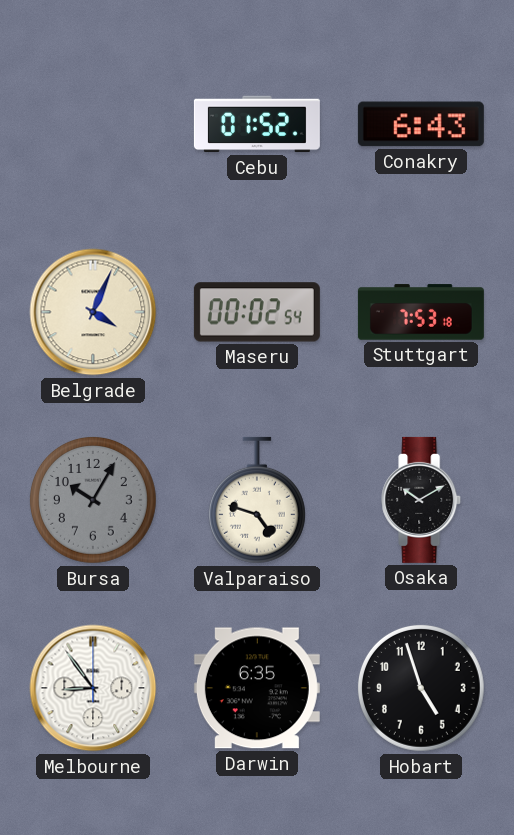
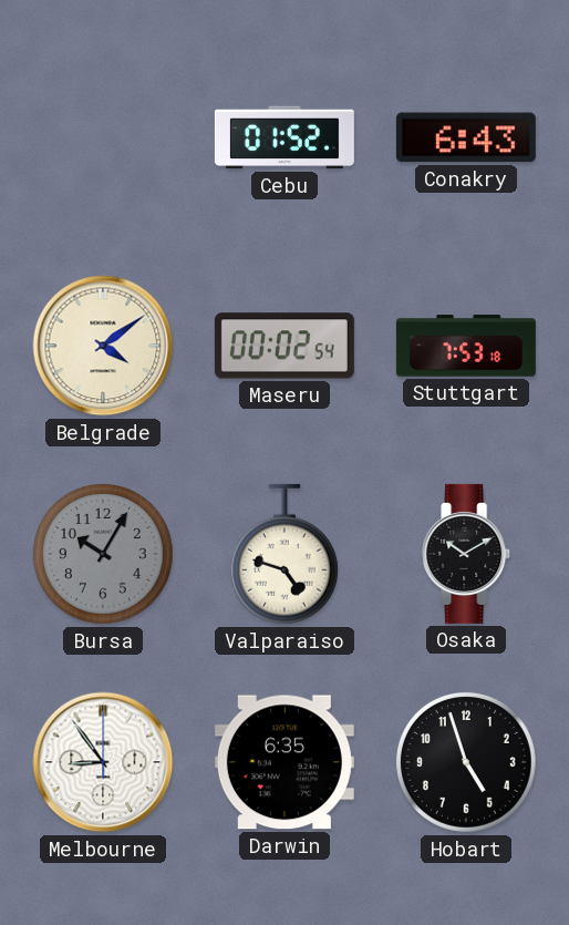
Belgrade: 4:04 -> 4:09
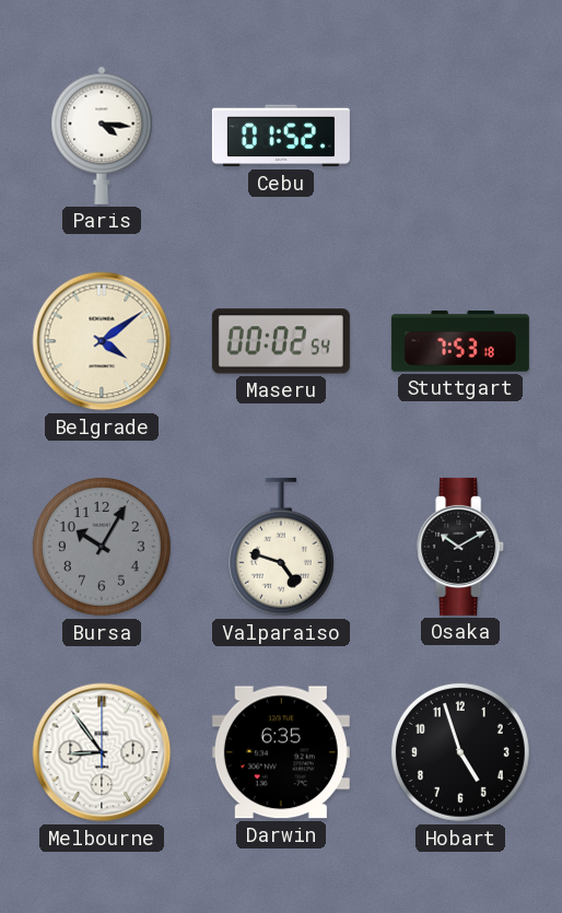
Paris: none -> 4:16
Conakry: 6:43 -> none
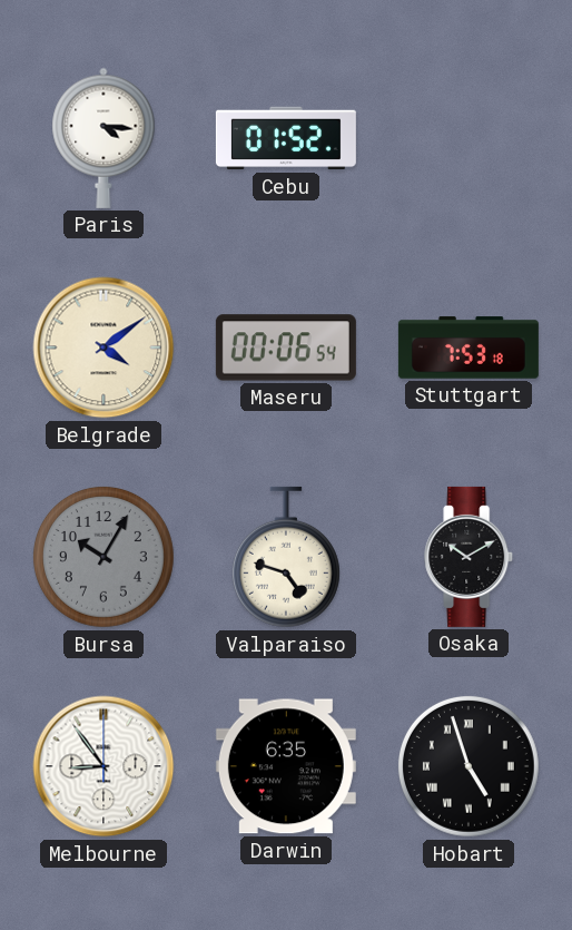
Maseru: 00:02 -> 00:06
Hobart numerals: Arabic -> Roman
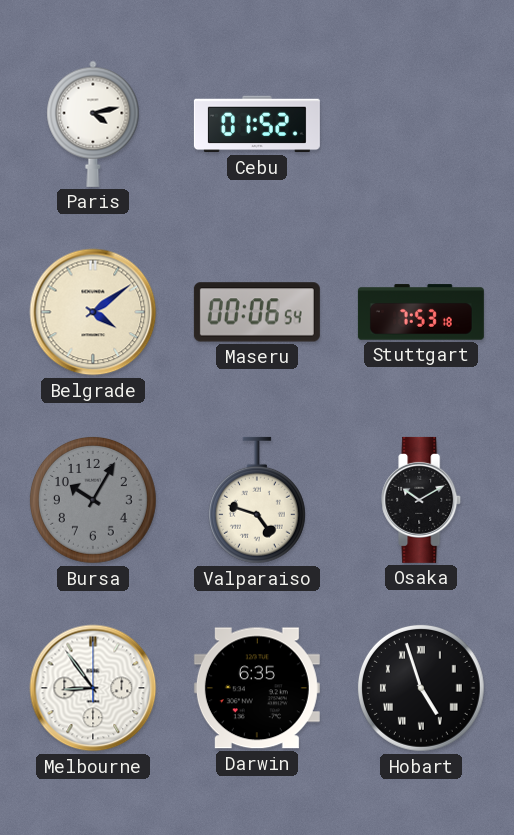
Paris: 4:16 -> 4:13
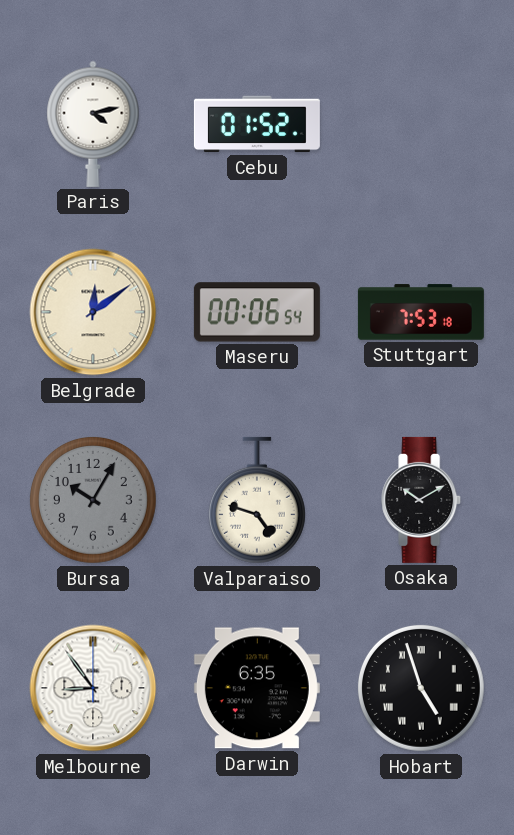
Belgrade: 4:09 -> 12:09
